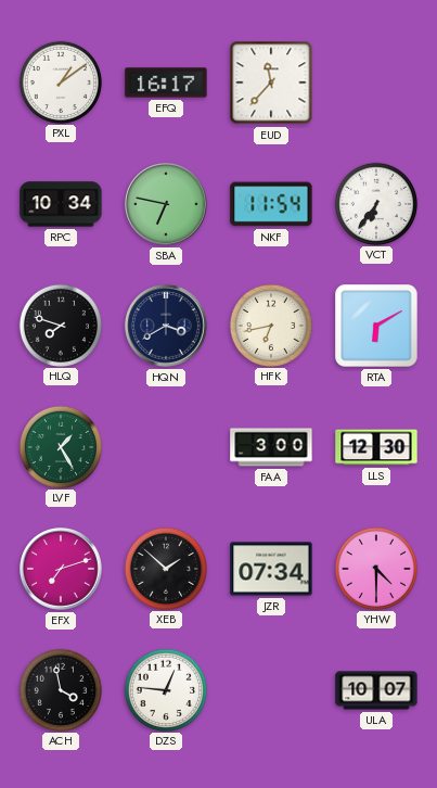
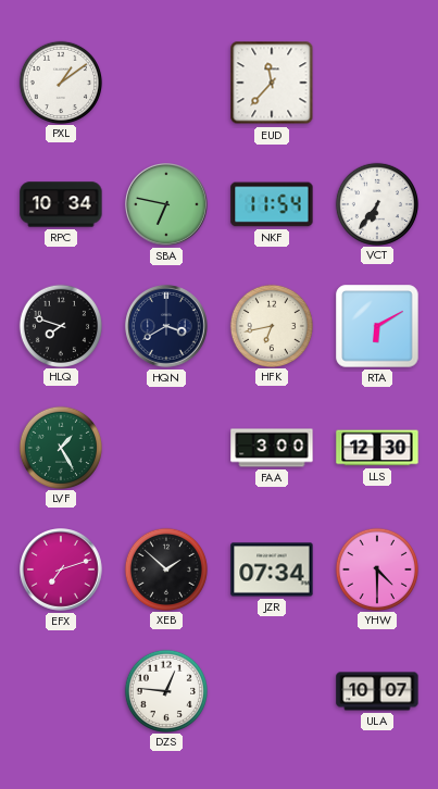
EFQ: 16:17 -> none
ACH: 3:58 -> none
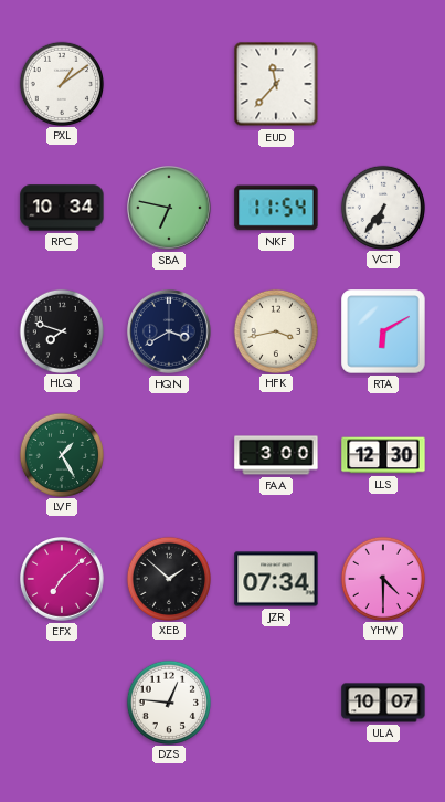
HFK: 6:43 -> 3:43
EFX: 7:12 -> 7:08
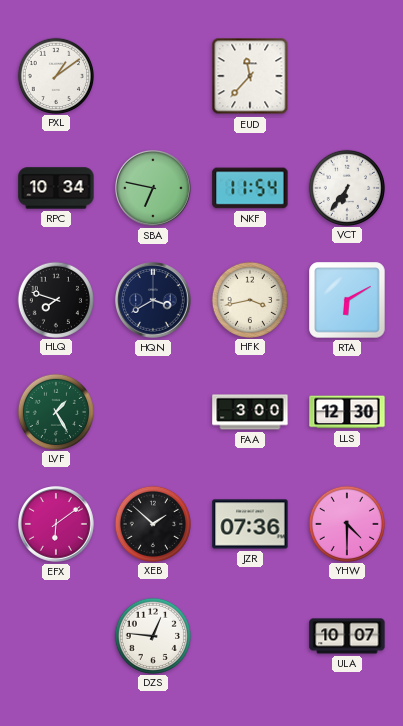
EFX: 7:08 -> 6:09
JZR: 07:34 -> 07:36
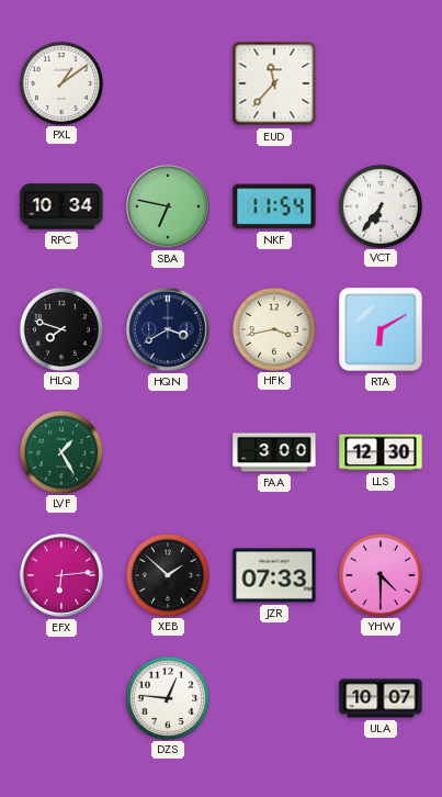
EFX: 6:09 -> 6:14
JZR: 07:36 -> 07:33
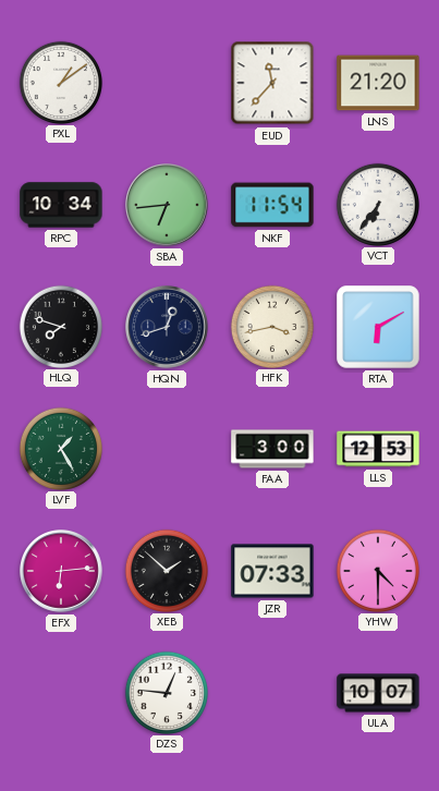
LNS: none -> 21:20
SBA: 6:47 -> 6:44
HQN: 3:40 -> 12:42
LLS: 12:30 -> 12:53
